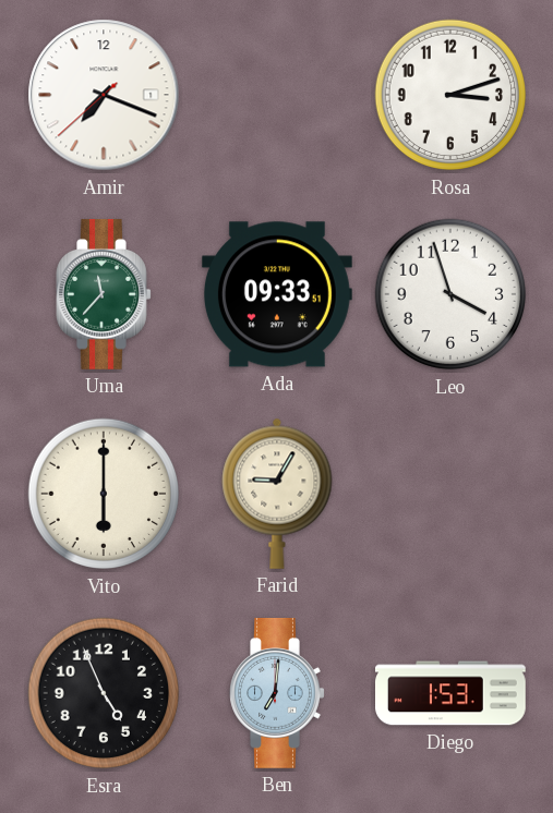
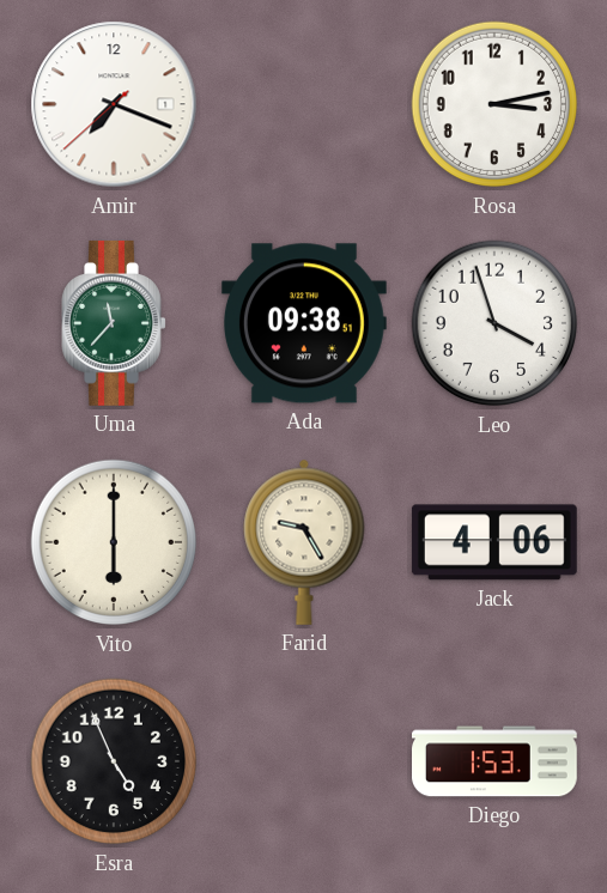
Rosa: 3:12 -> 3:13
Ada: 09:33 -> 09:38
Farid: 9:05 -> 9:25
Jack: none -> 4:06
Ben: 7:01 -> none
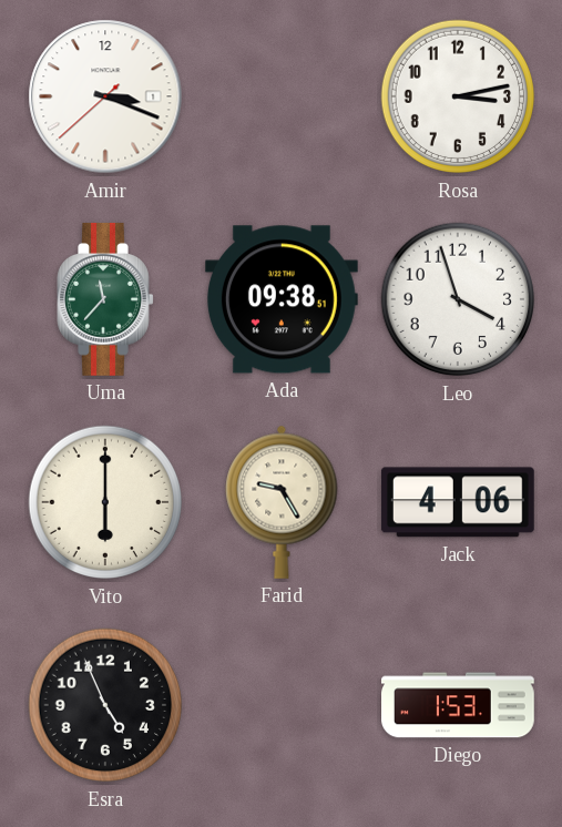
Amir: 7:18 -> 3:18
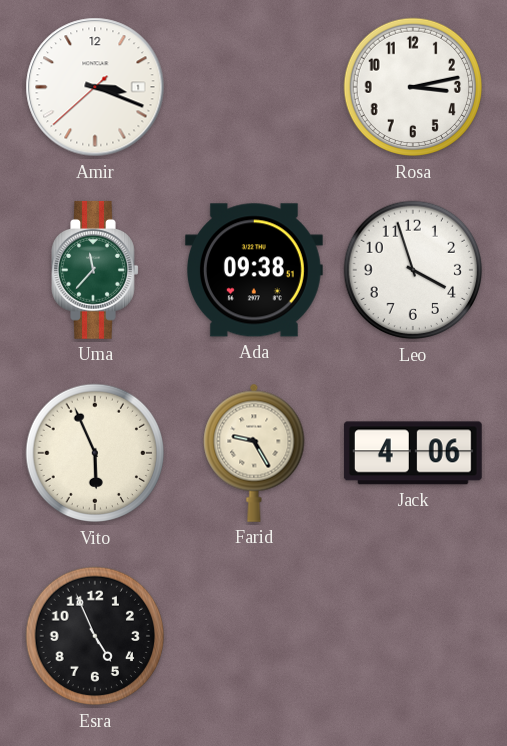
Vito: 6:00 -> 5:56
Diego: 1:53 -> none
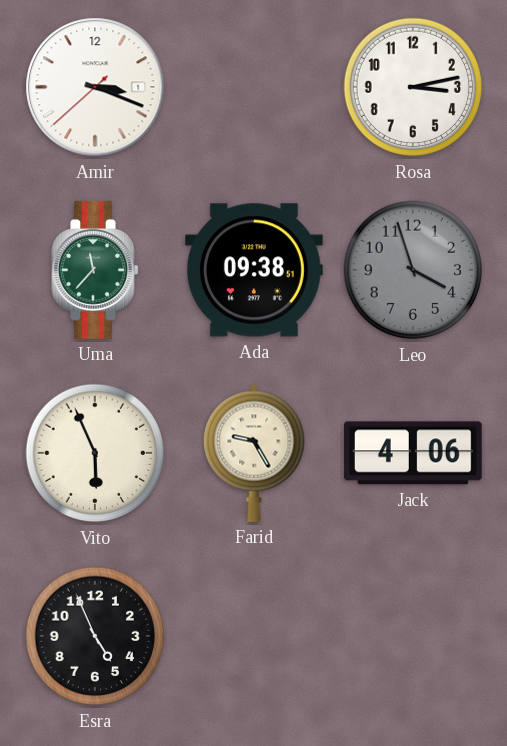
Leo dial: white -> grey
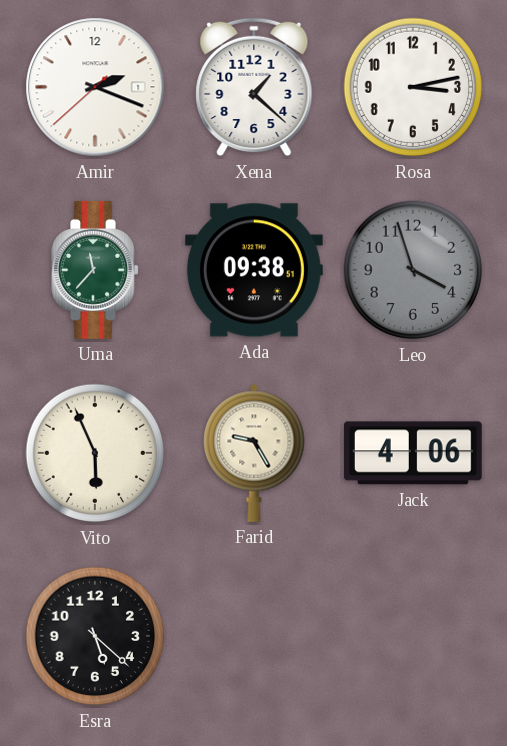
Amir: 3:18 -> 2:18
Xena: none -> 1:22
Esra: 4:56 -> 5:22
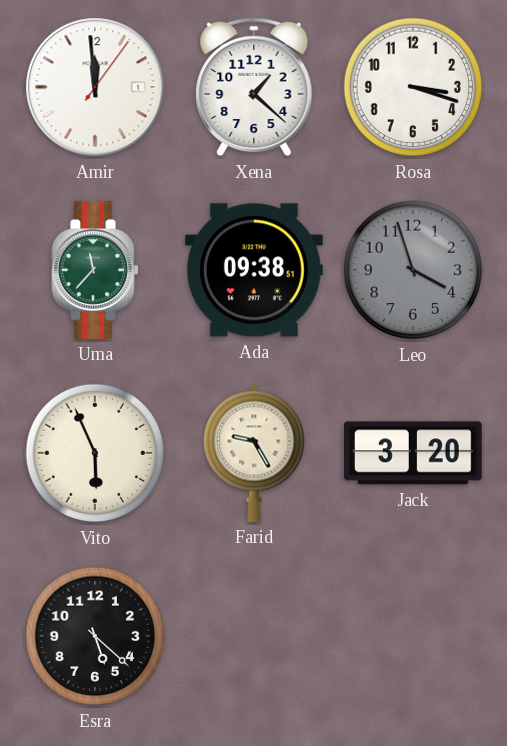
Amir: 2:18 -> 11:59
Rosa: 3:13 -> 3:18
Jack: 4:06 -> 3:20
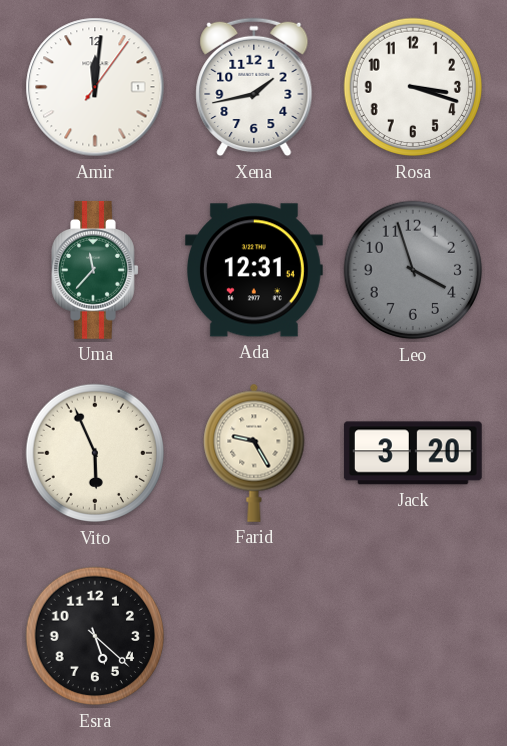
Amir: 11:59 -> 12:01
Xena: 1:22 -> 1:43
Ada: 09:38 -> 12:31
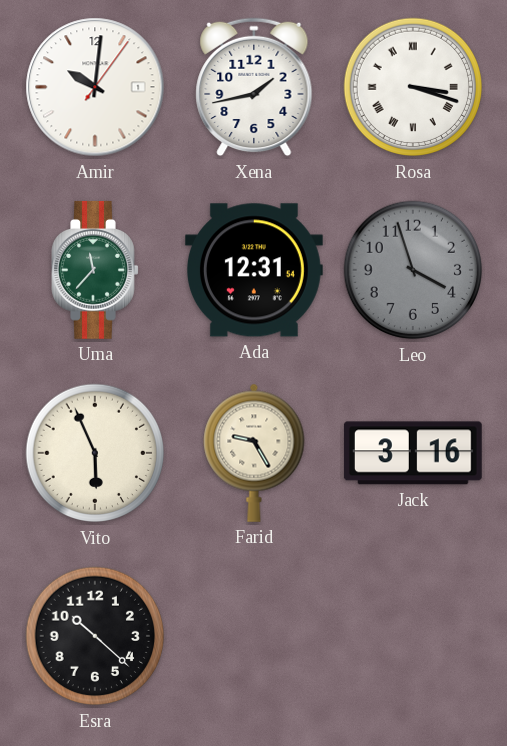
Amir: 12:01 -> 10:01
Rosa numerals: Arabic -> Roman
Jack: 3:20 -> 3:16
Esra: 5:22 -> 10:22
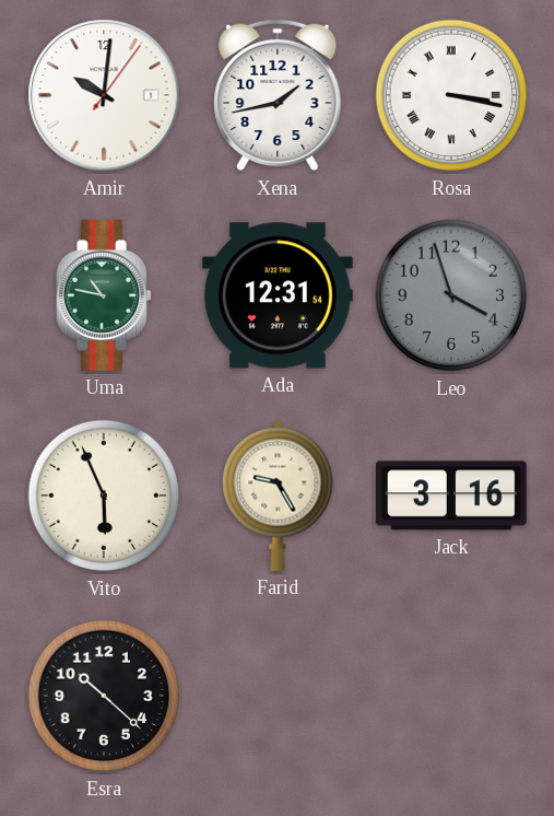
Rosa: 3:18 -> 3:17
Uma: 11:37 -> 10:47
